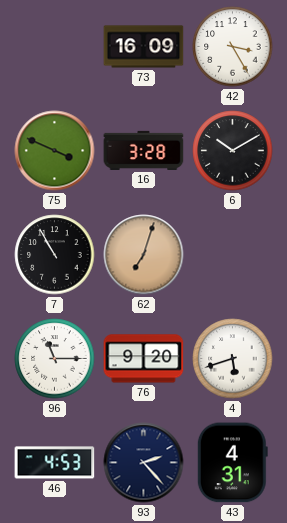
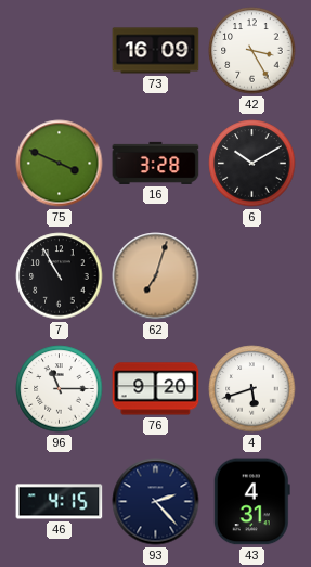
46: 4:53 -> 4:15
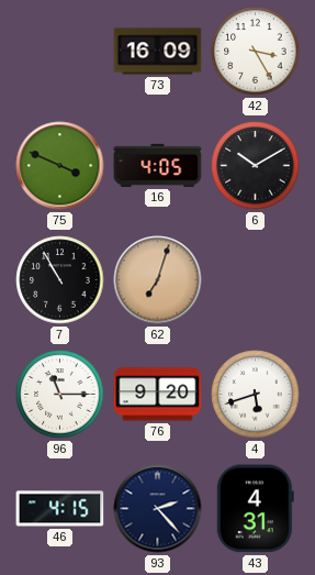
16: 3:28 -> 4:05
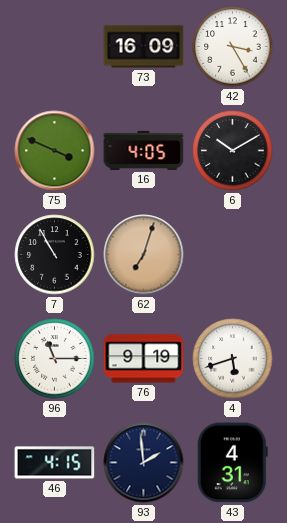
76: 9:20 -> 9:19
93: 2:23 -> 1:59
